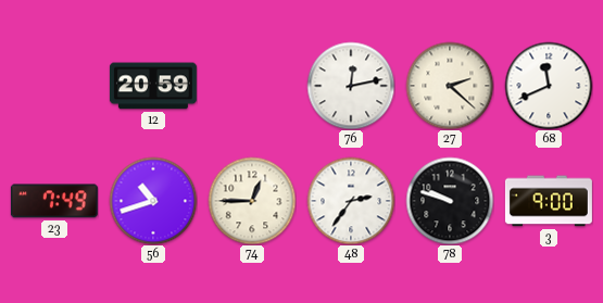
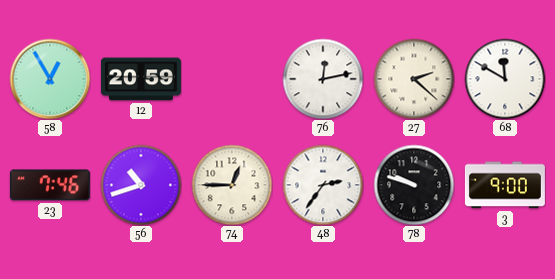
58: none -> 12:55
68: 11:41 -> 11:50
23: 7:49 -> 7:46
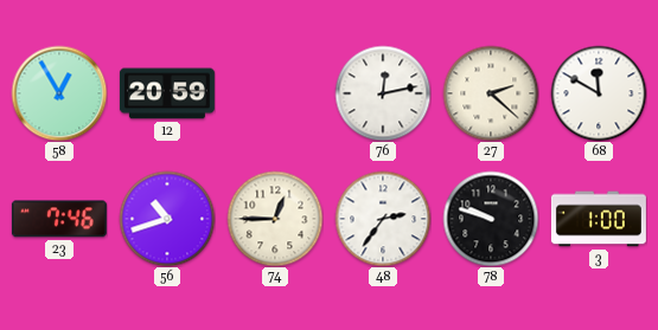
3: 9:00 -> 1:00
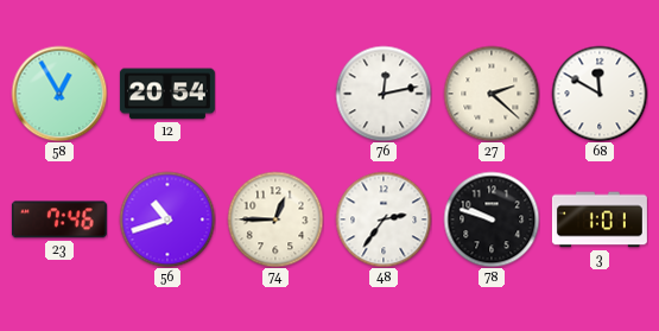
12: 20:59 -> 20:54
3: 1:00 -> 1:01
